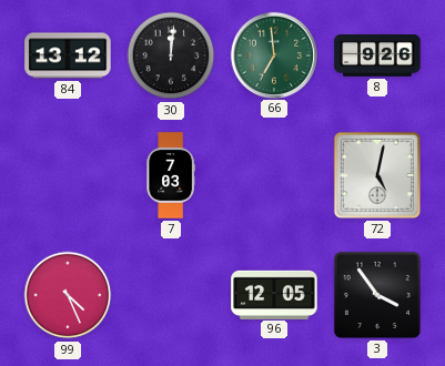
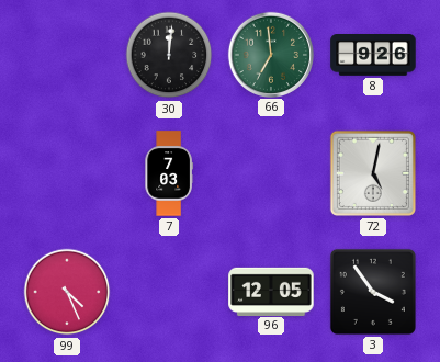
84: 13:12 -> none
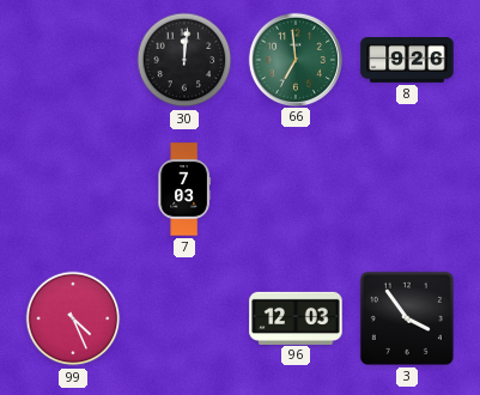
72: 5:02 -> none
96: 12:05 -> 12:03
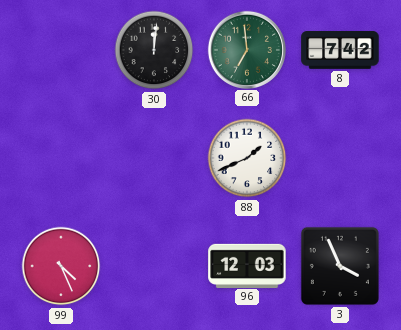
8: 9:26 -> 7:42
7: 7:03 -> none
88: none -> 1:41
3: 3:54 -> 3:56
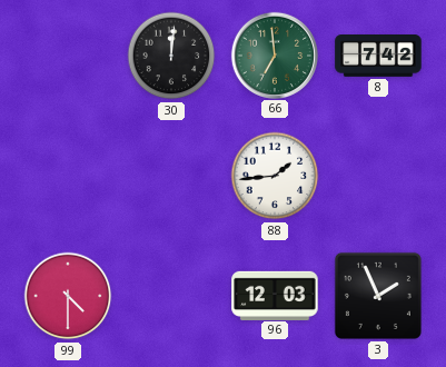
88: 1:41 -> 1:44
99: 4:26 -> 4:30
3: 3:56 -> 1:56
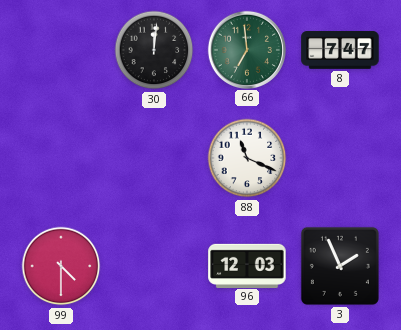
8: 7:42 -> 7:47
88: 1:44 -> 11:19
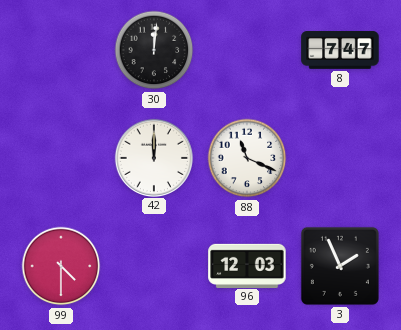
66: 6:59 -> none
42: none -> 12:00
